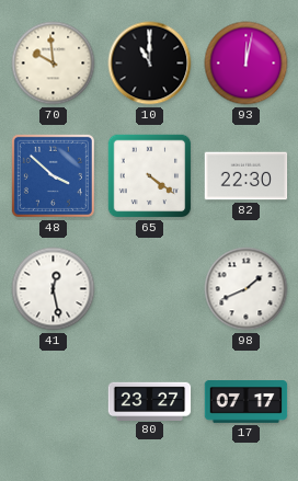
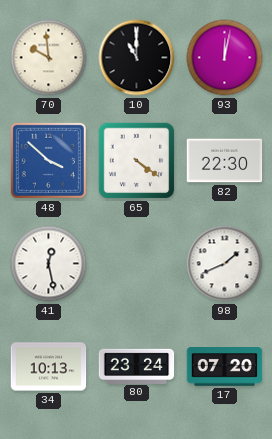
34: none -> 10:13
80: 23:27 -> 23:24
17: 07:17 -> 07:20
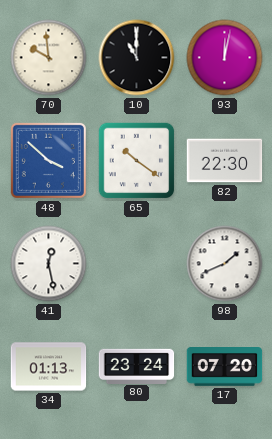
65: 4:21 -> 10:21
34: 10:13 -> 01:13
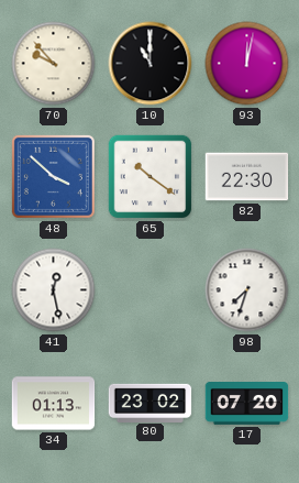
70: 9:59 -> 9:53
98: 1:41 -> 7:33
80: 23:24 -> 23:02
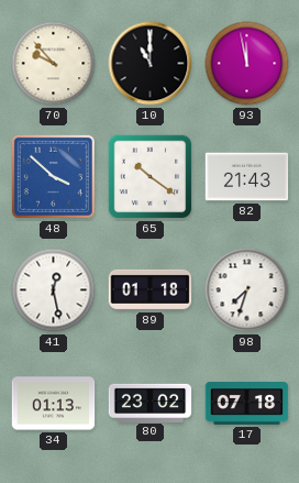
93: 12:02 -> 11:58
82: 22:30 -> 21:43
89: none -> 01:18
17: 07:20 -> 07:18
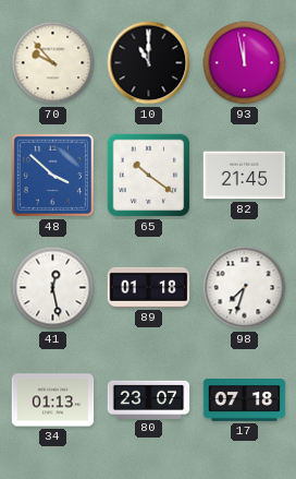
82: 21:43 -> 21:45
80: 23:02 -> 23:07
